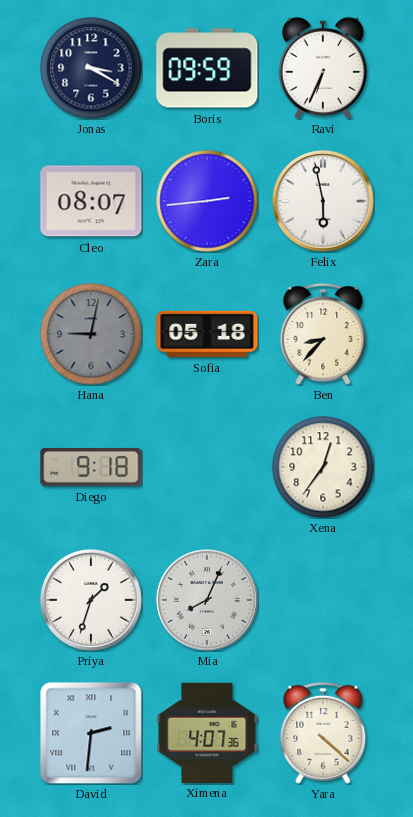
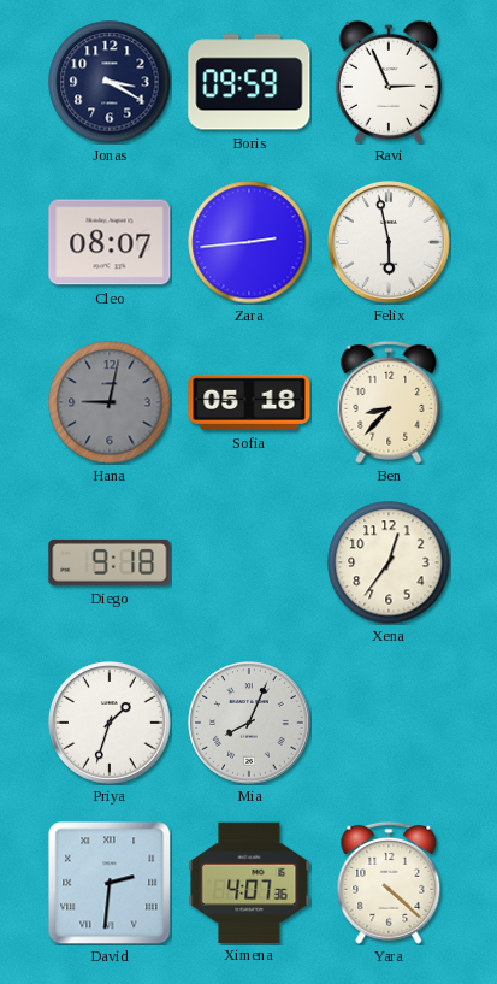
Ravi: 6:34 -> 2:56
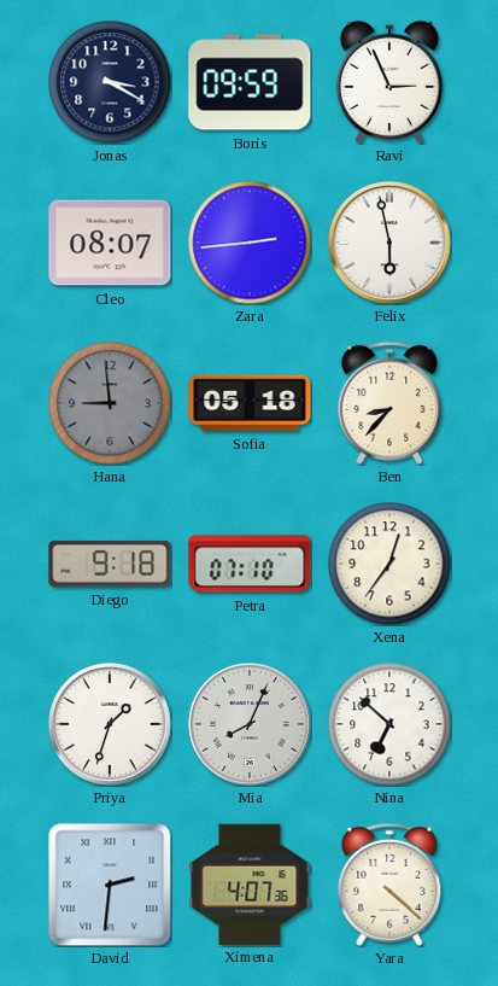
Hana: 9:02 -> 8:59
Petra: none -> 07:10
Nina: none -> 6:52
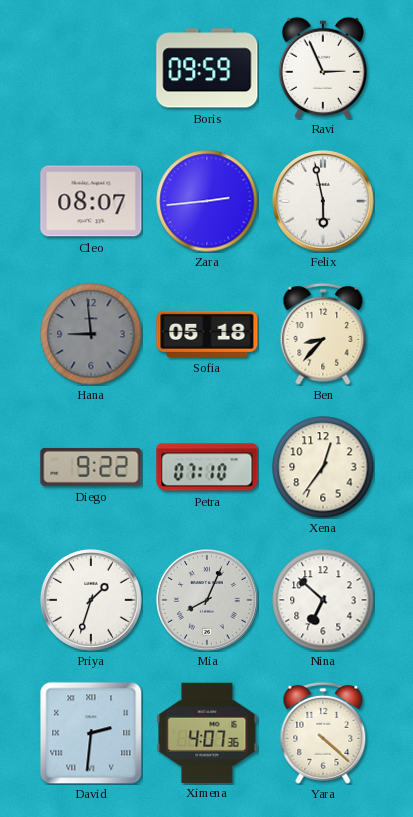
Jonas: 3:20 -> none
Diego: 9:18 -> 9:22
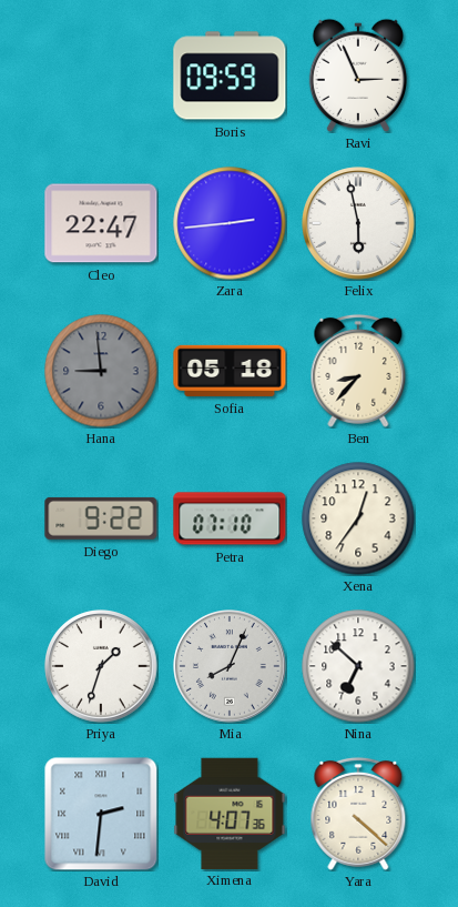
Cleo: 08:07 -> 22:47
